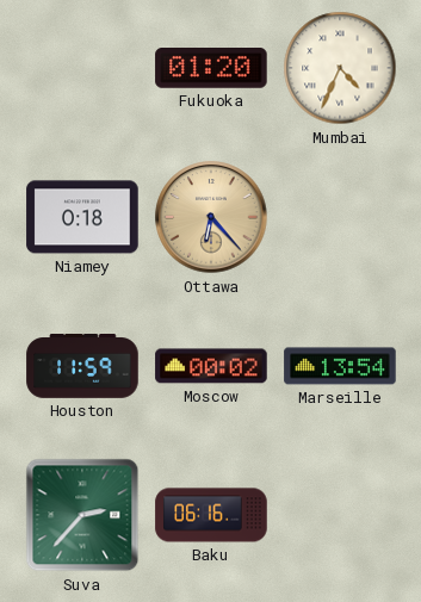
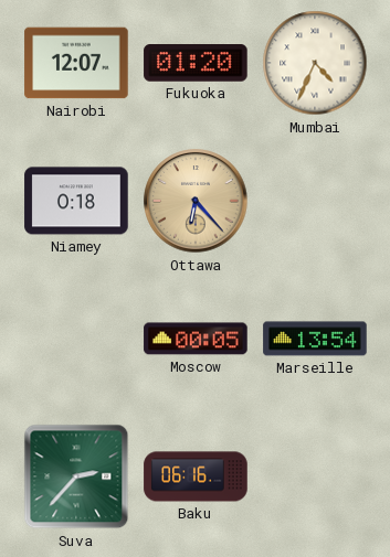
Nairobi: none -> 12:07
Houston: 11:59 -> none
Moscow: 00:02 -> 00:05
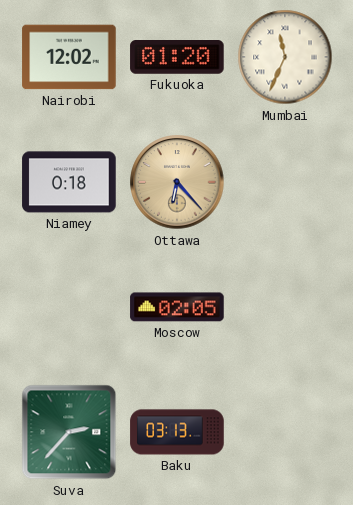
Nairobi: 12:07 -> 12:02
Mumbai: 4:34 -> 11:34
Moscow: 00:05 -> 02:05
Marseille: 13:54 -> none
Baku: 06:16 -> 03:13
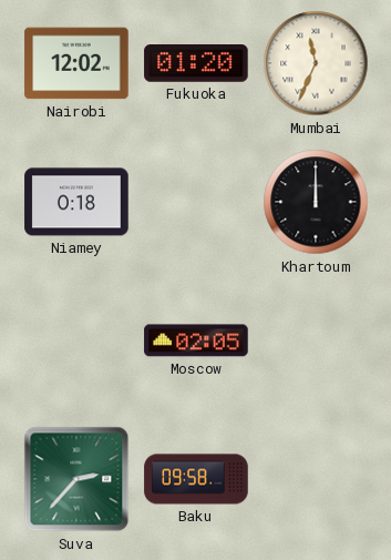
Ottawa: 6:23 -> none
Khartoum: none -> 12:00
Baku: 03:13 -> 09:58
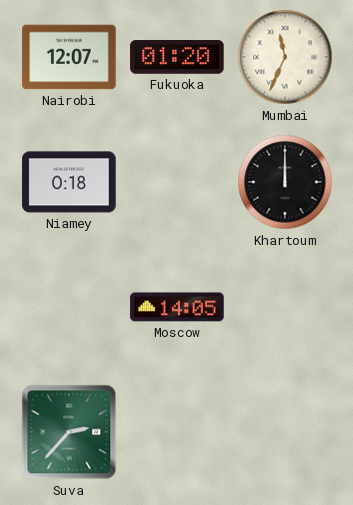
Nairobi: 12:02 -> 12:07
Moscow: 02:05 -> 14:05
Baku: 09:58 -> none
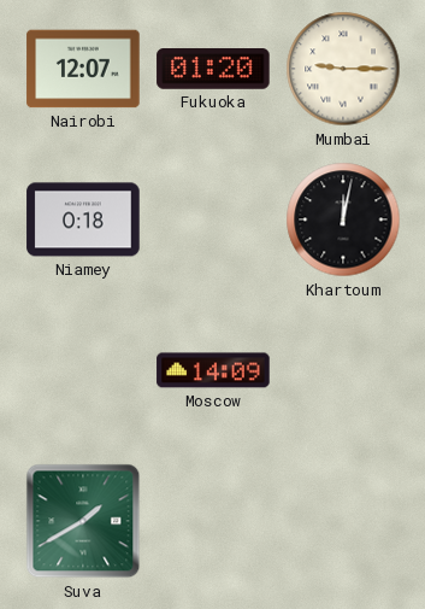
Mumbai: 11:34 -> 9:15
Khartoum: 12:00 -> 12:02
Moscow: 14:05 -> 14:09
Suva: 2:37 -> 1:40
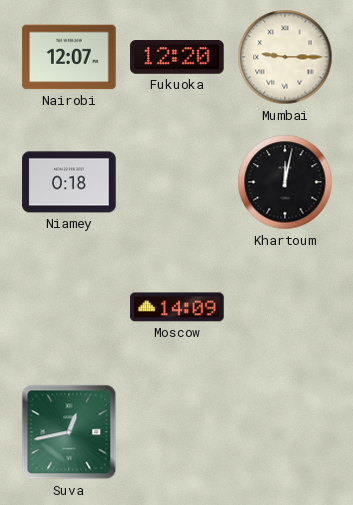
Fukuoka: 01:20 -> 12:20
Suva: 1:40 -> 12:43
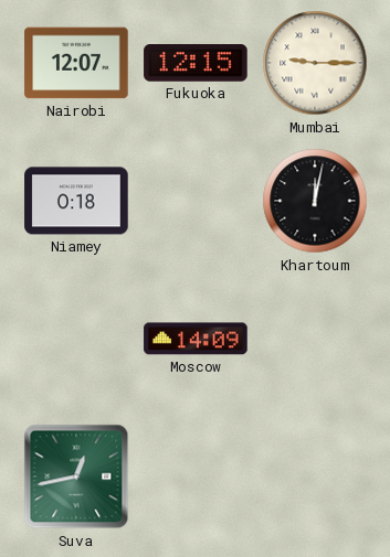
Fukuoka: 12:20 -> 12:15
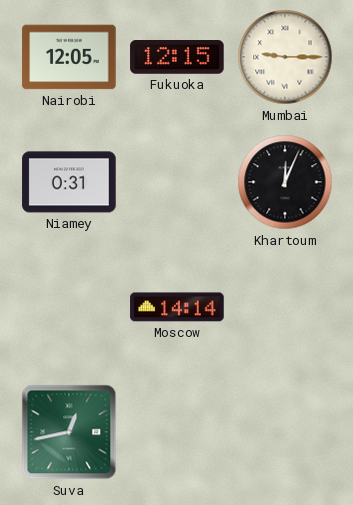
Nairobi: 12:07 -> 12:05
Niamey: 0:18 -> 0:31
Khartoum: 12:02 -> 12:04
Moscow: 14:09 -> 14:14
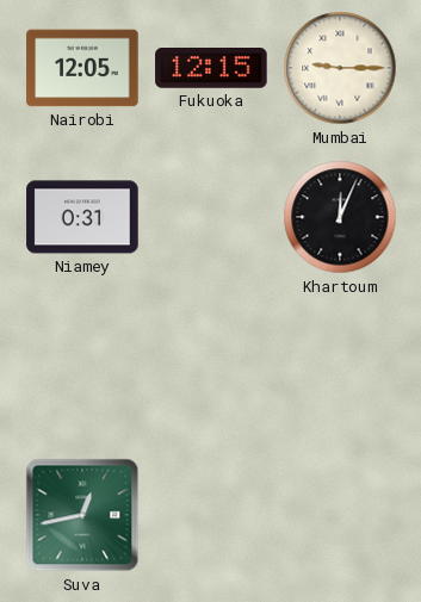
Moscow: 14:14 -> none
